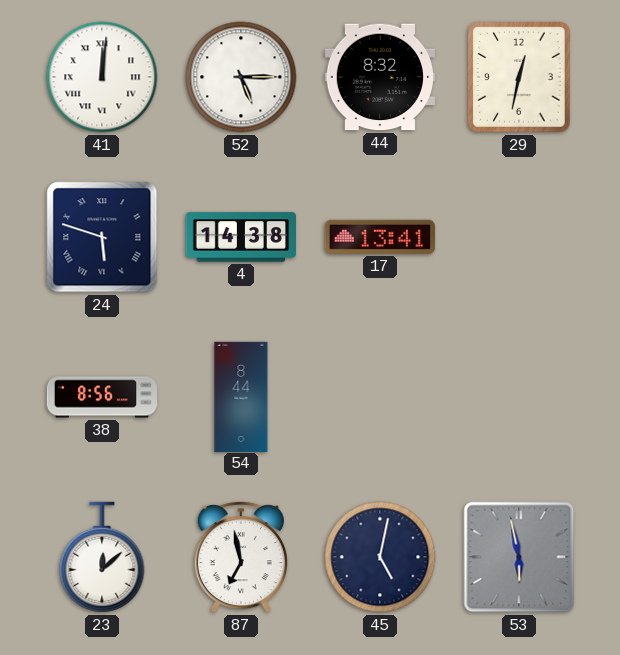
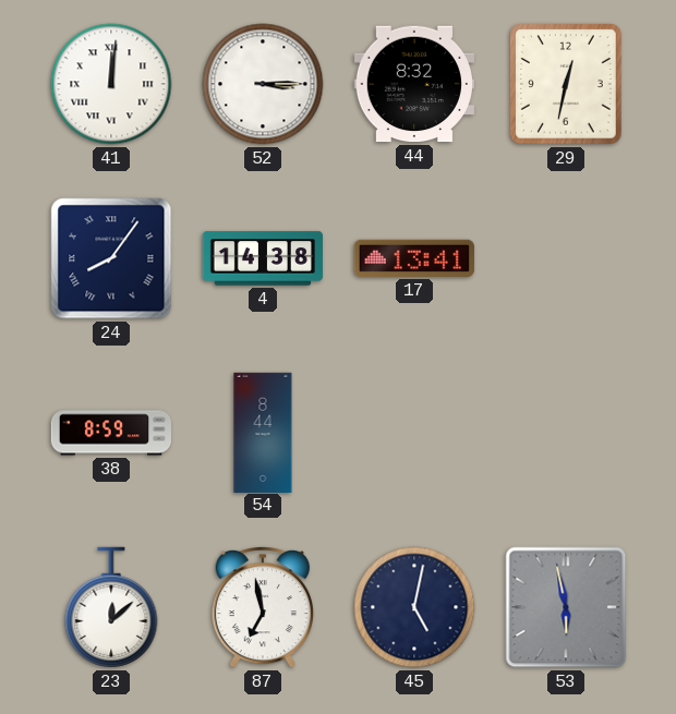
52: 5:15 -> 3:15
24: 5:48 -> 8:06
38: 8:56 -> 8:59
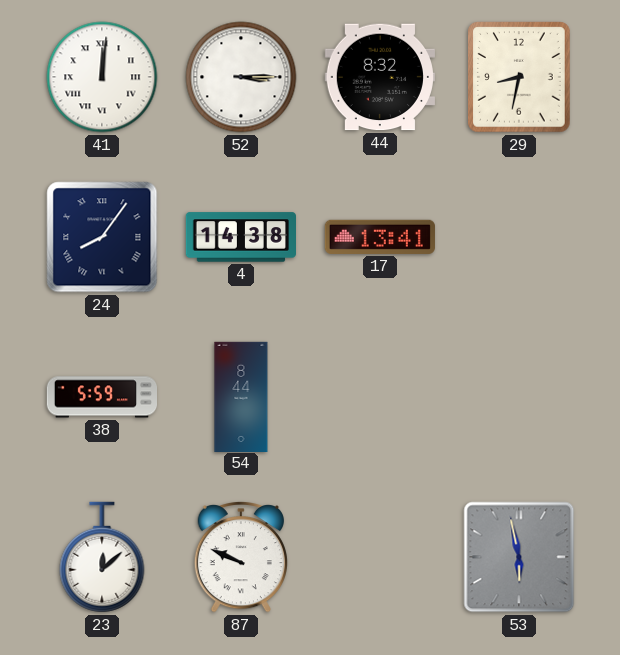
29: 12:32 -> 8:32
38: 8:59 -> 5:59
87: 6:58 -> 9:49
45: 5:02 -> none
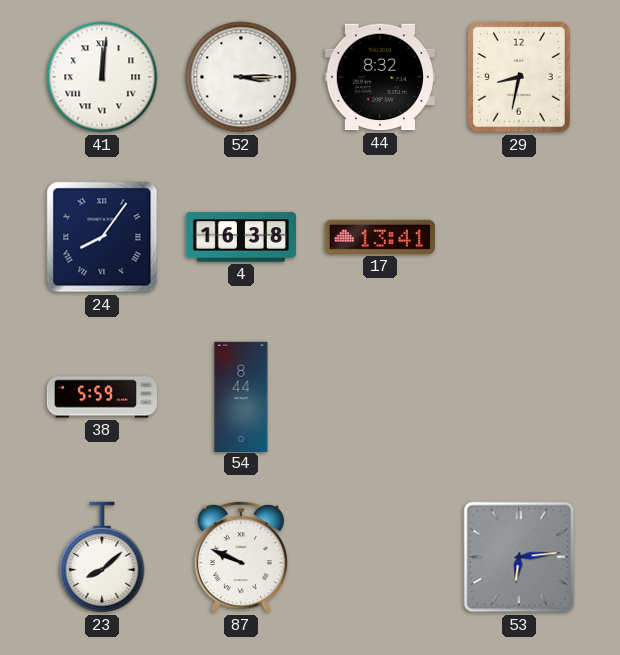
4: 14:38 -> 16:38
23: 12:08 -> 8:08
53: 5:58 -> 6:14
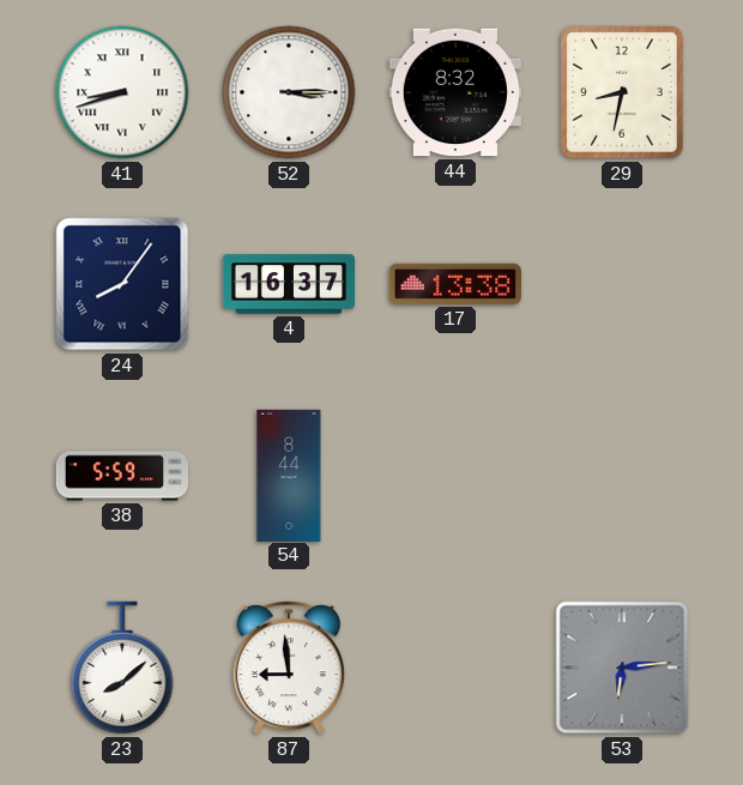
41: 12:01 -> 8:42
4: 16:38 -> 16:37
17: 13:41 -> 13:38
87: 9:49 -> 8:59
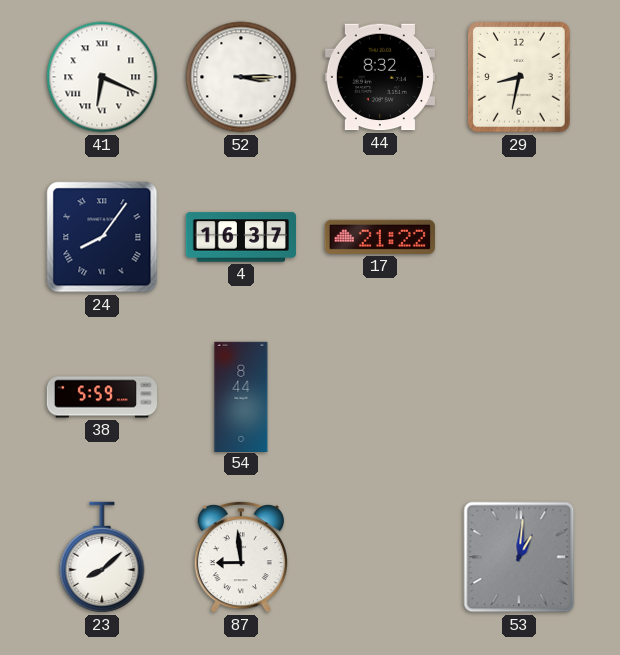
41: 8:42 -> 6:19
17: 13:38 -> 21:22
53: 6:14 -> 1:01
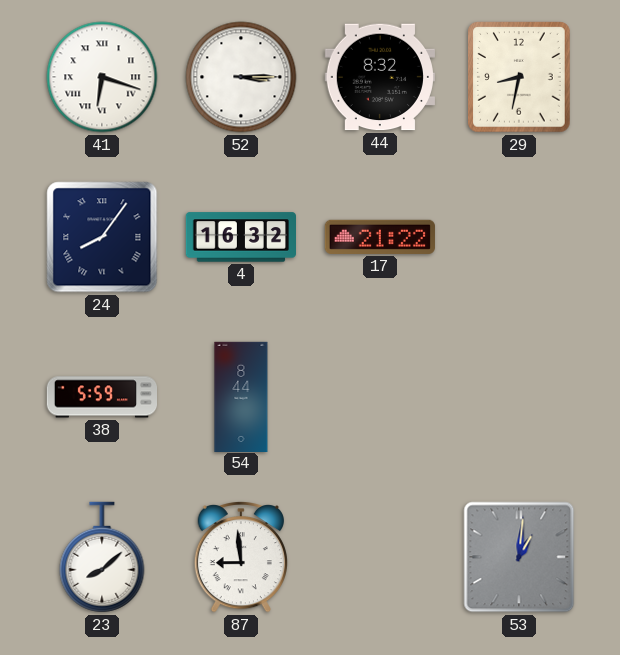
41: 6:19 -> 6:18
4: 16:37 -> 16:32
